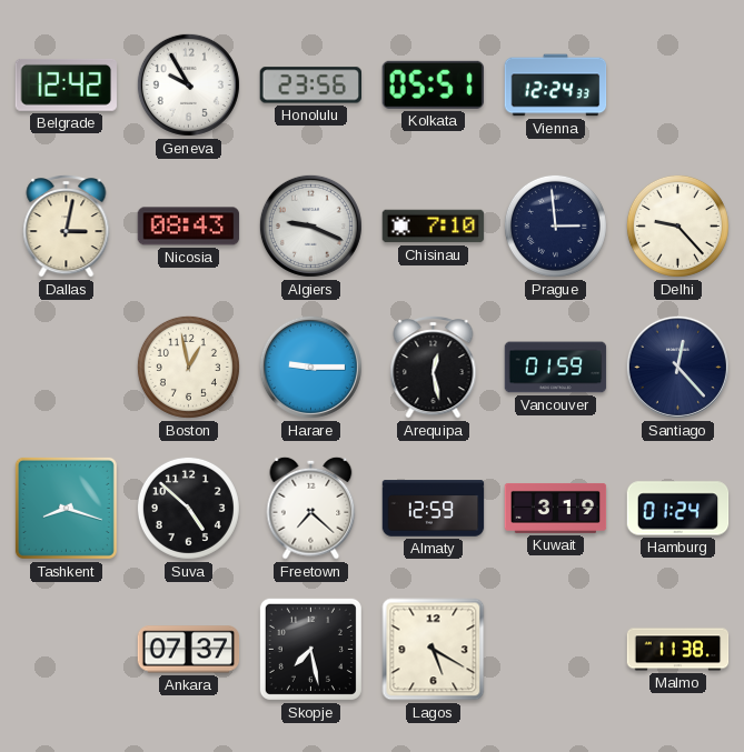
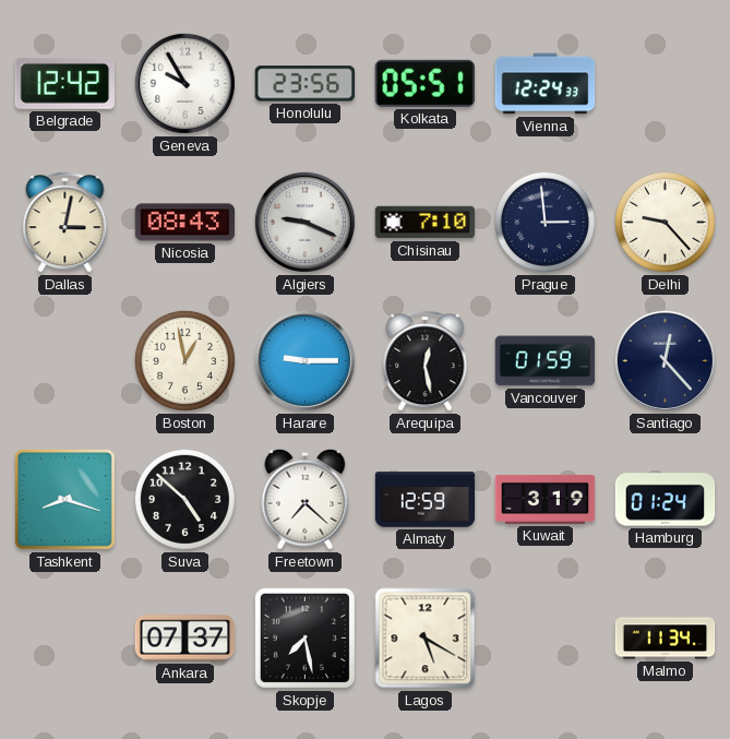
Malmo: 11:38 -> 11:34
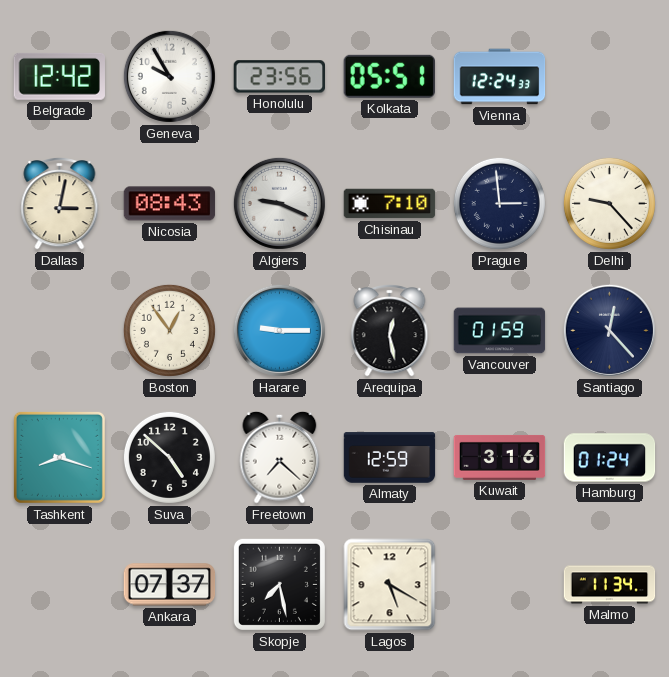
Boston: 12:58 -> 12:54
Kuwait: 3:19 -> 3:16
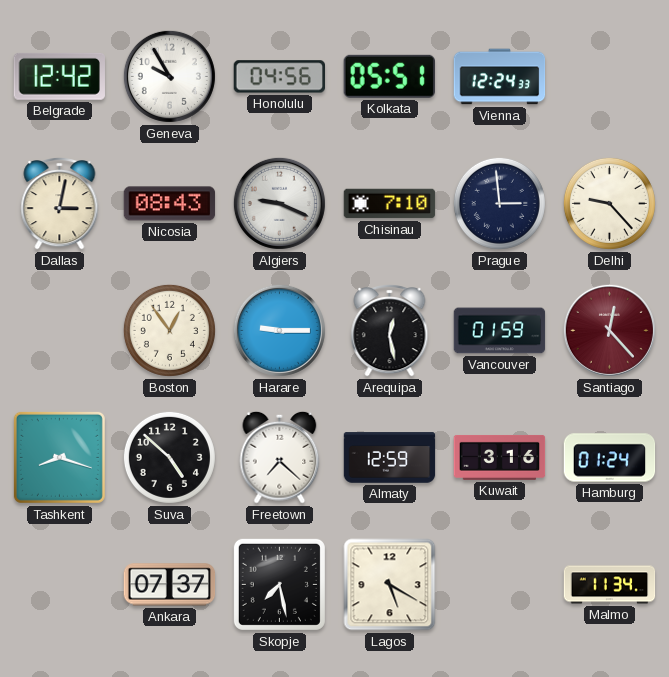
Honolulu: 23:56 -> 04:56
Santiago dial: navy -> burgundy
